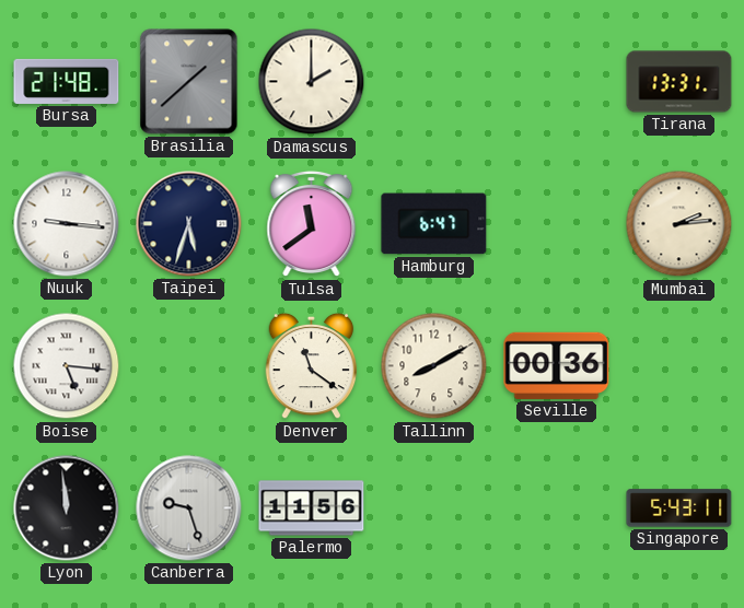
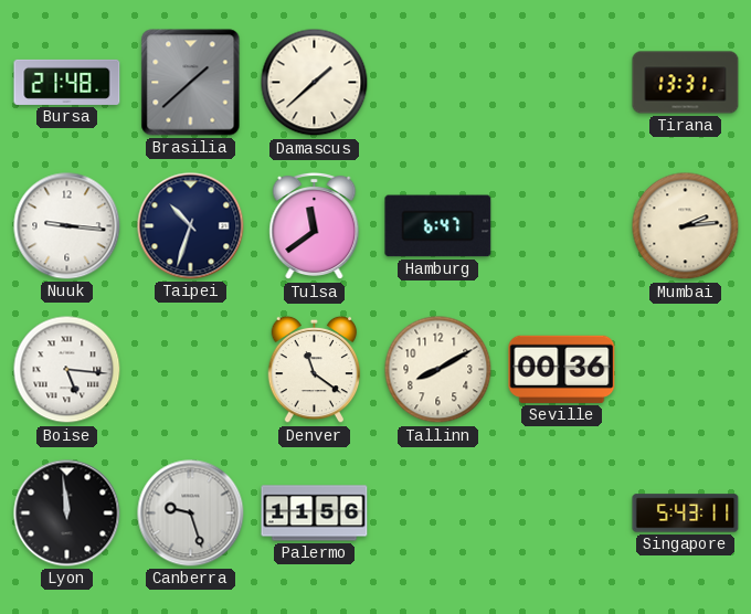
Damascus: 2:00 -> 1:38
Taipei: 5:33 -> 10:33
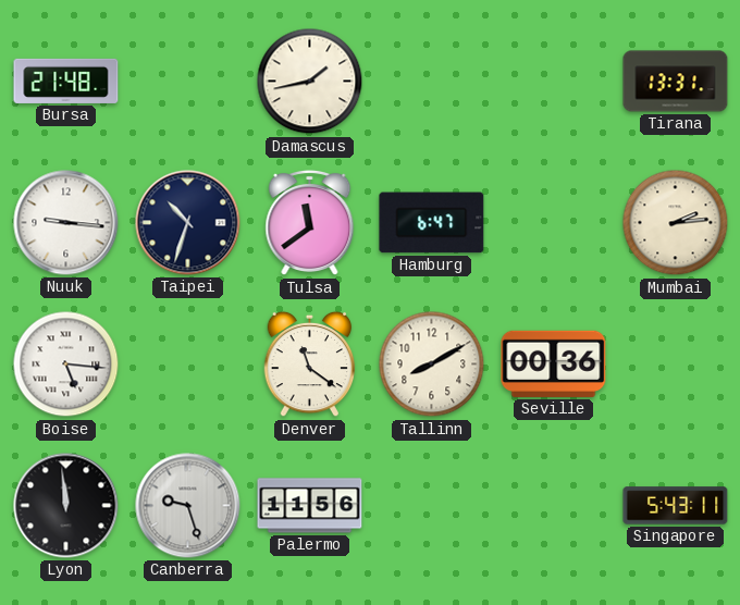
Brasilia: 1:38 -> none
Damascus: 1:38 -> 1:43
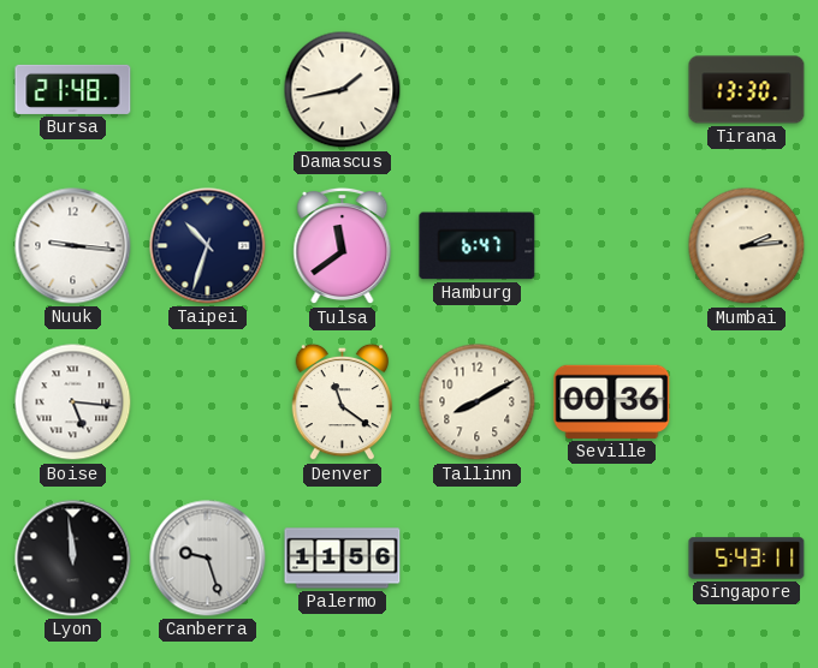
Tirana: 13:31 -> 13:30
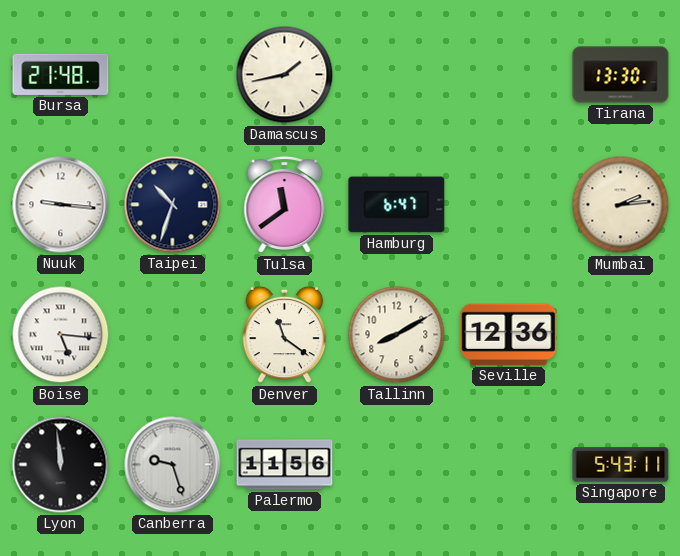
Seville: 00:36 -> 12:36
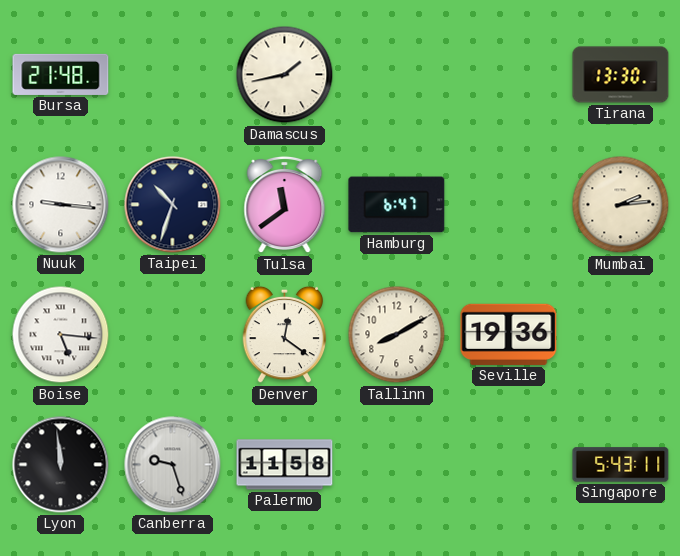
Denver: 11:21 -> 12:21
Seville: 12:36 -> 19:36
Palermo: 11:56 -> 11:58
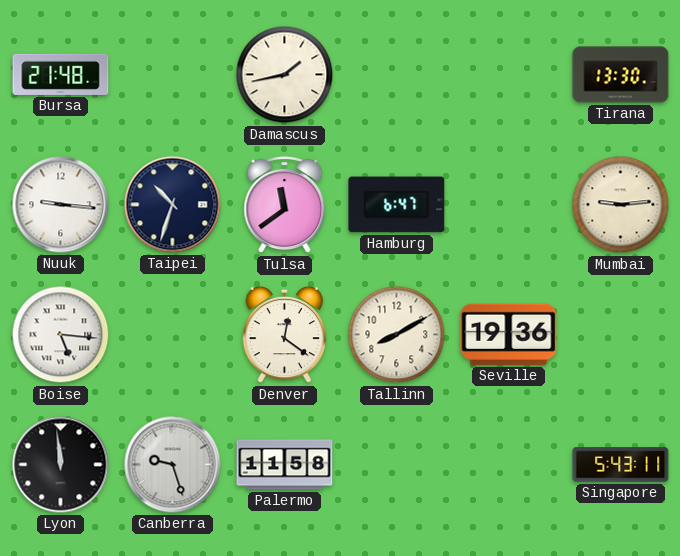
Mumbai: 2:14 -> 9:14
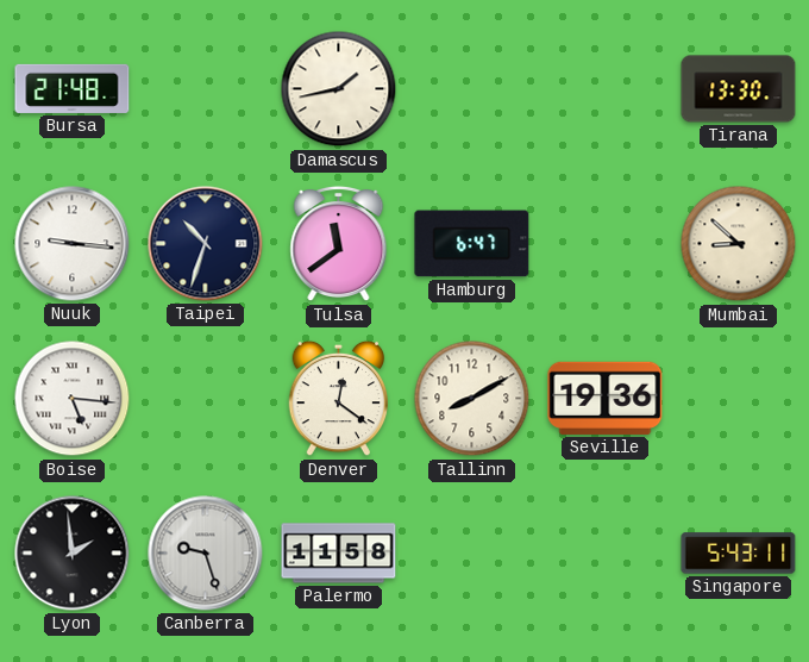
Mumbai: 9:14 -> 8:52
Lyon: 11:59 -> 1:59
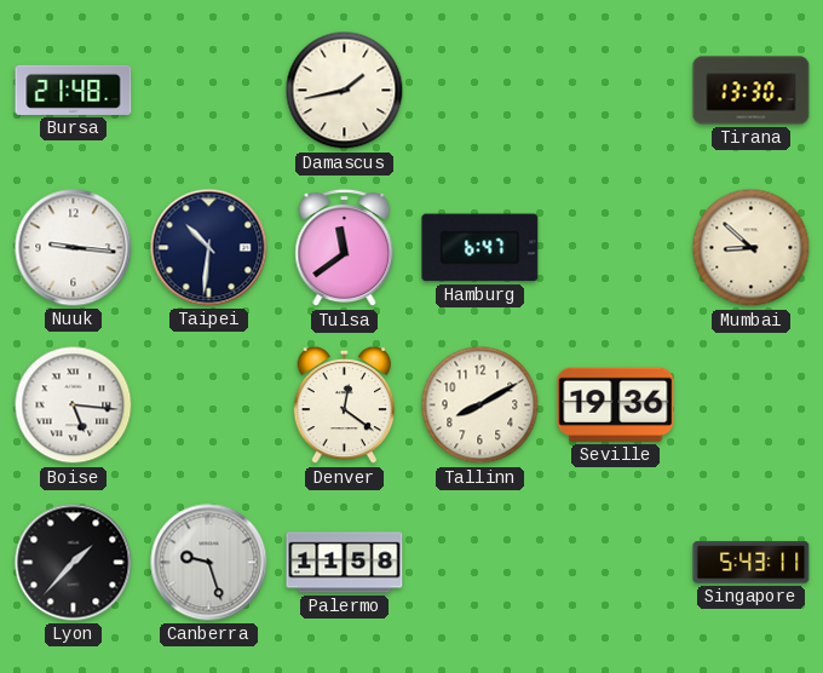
Taipei: 10:33 -> 10:31
Lyon: 1:59 -> 1:37
